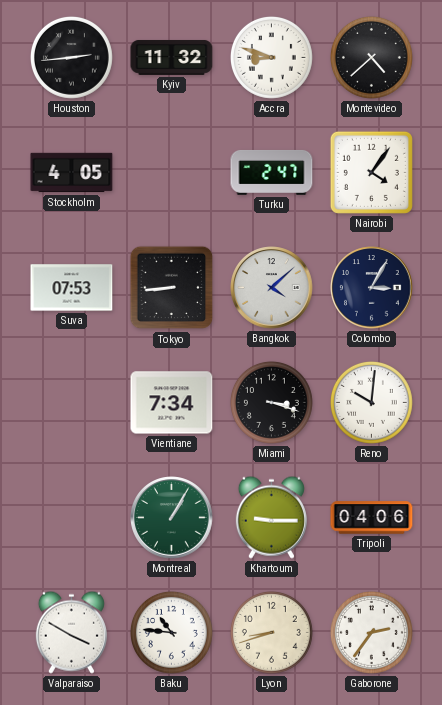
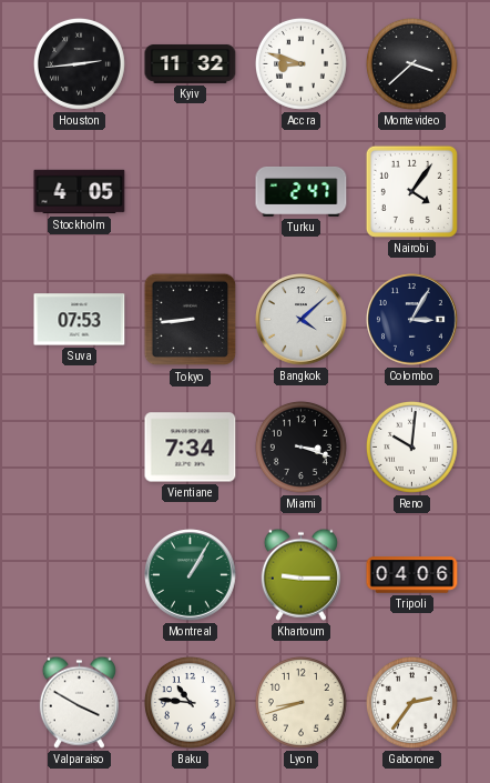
Montevideo: 4:38 -> 3:38
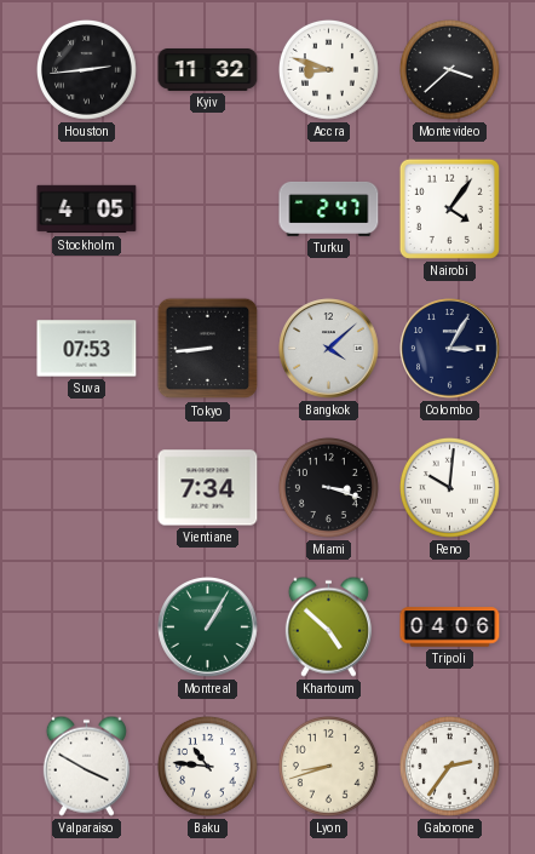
Khartoum: 9:15 -> 4:52
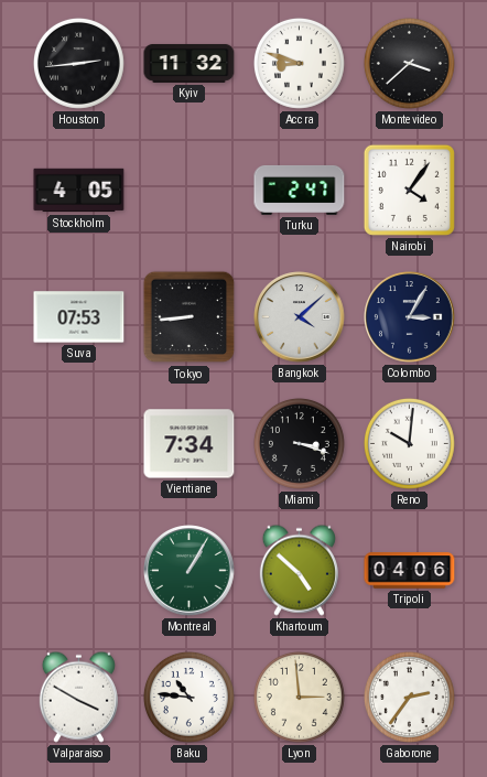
Lyon: 8:42 -> 2:59
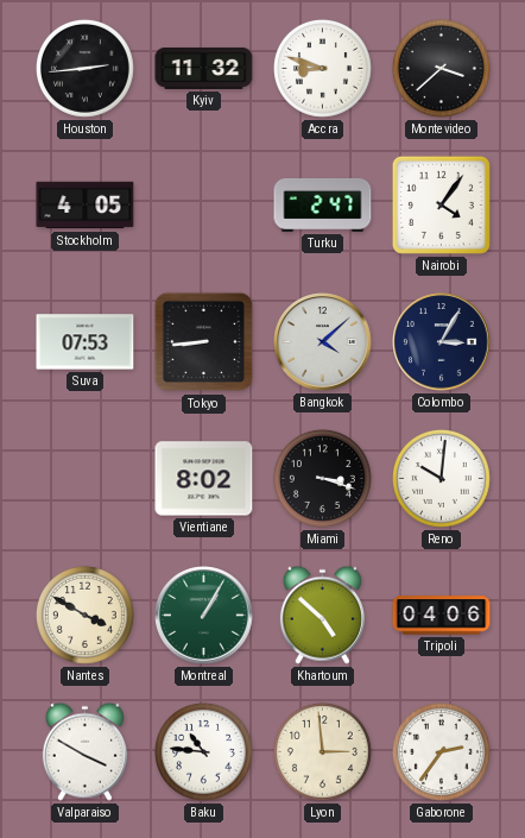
Vientiane: 7:34 -> 8:02
Nantes: none -> 3:50
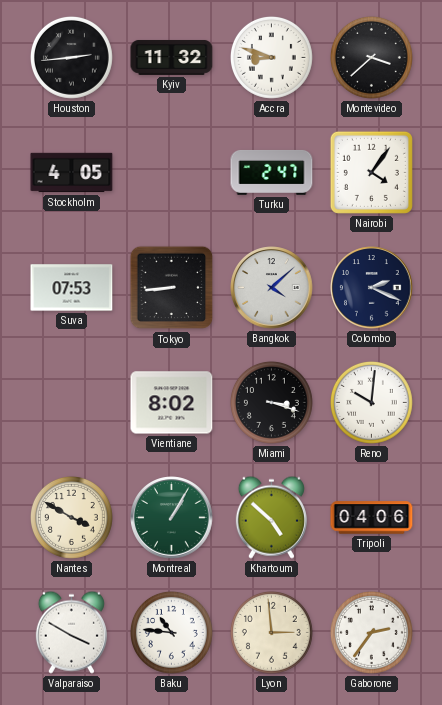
Colombo: 3:05 -> 2:19
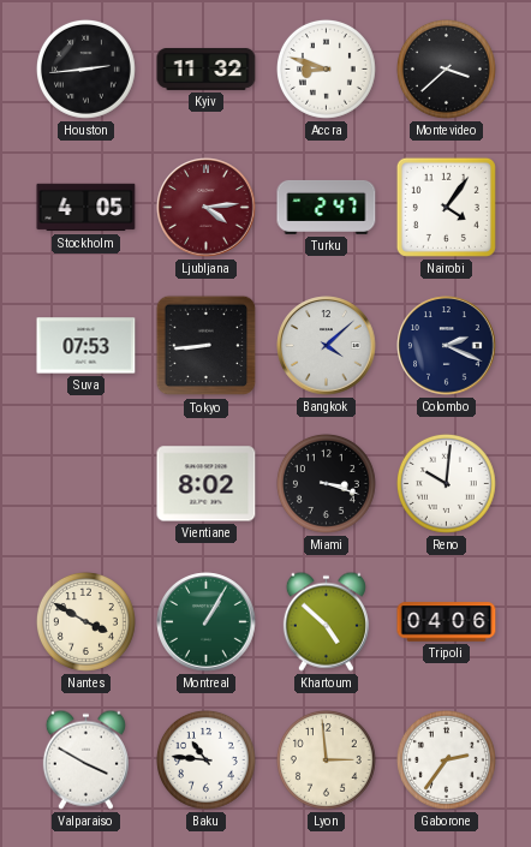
Ljubljana: none -> 4:14
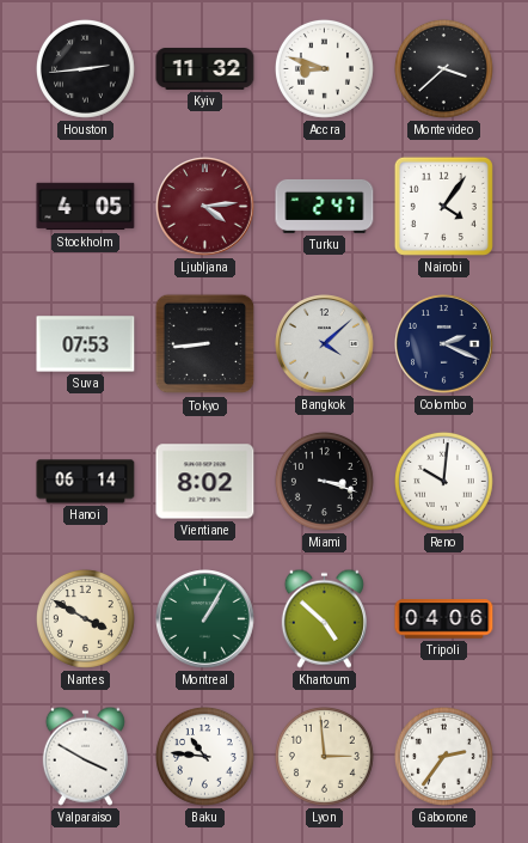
Hanoi: none -> 06:14
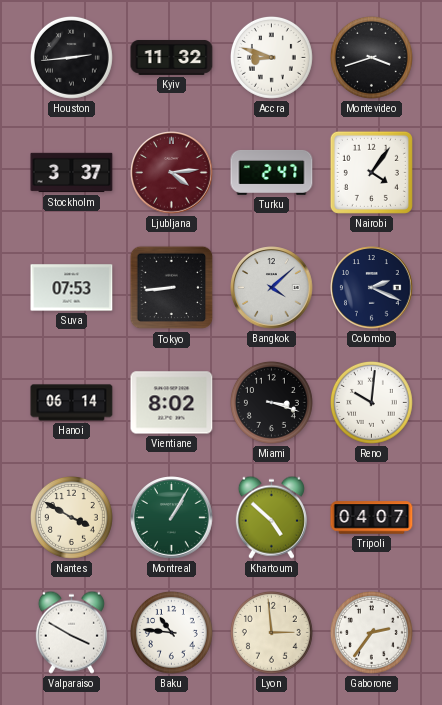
Montevideo: 3:38 -> 3:42
Stockholm: 4:05 -> 3:37
Tripoli: 04:06 -> 04:07
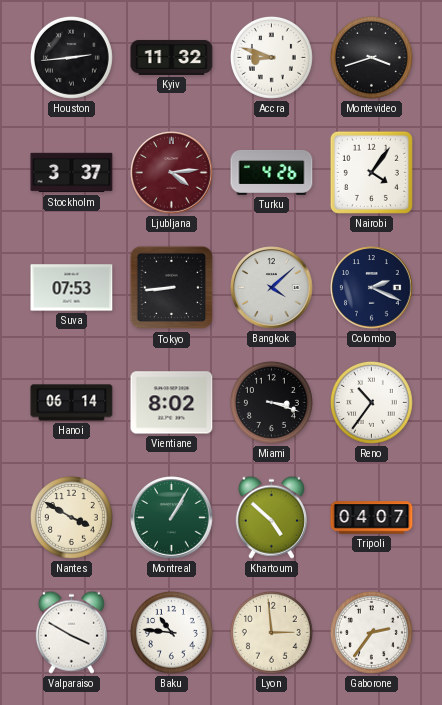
Turku: 2:47 -> 4:26
Reno: 10:01 -> 10:36
